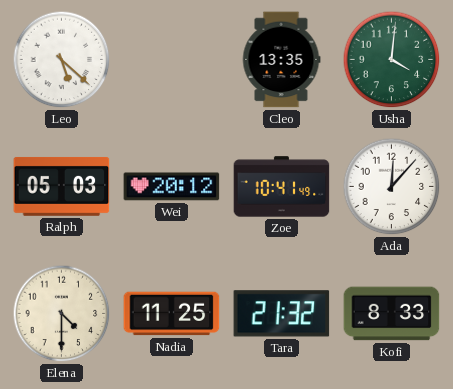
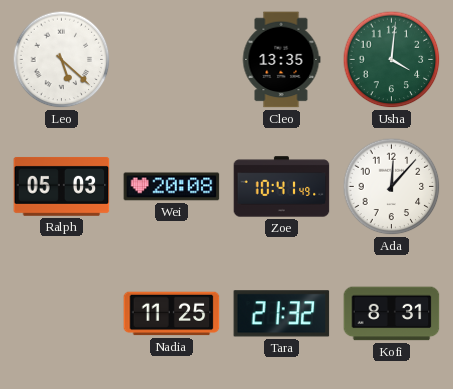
Wei: 20:12 -> 20:08
Elena: 4:30 -> none
Kofi: 8:33 -> 8:31
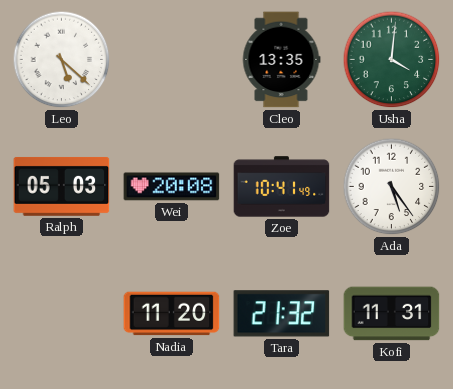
Ada: 12:07 -> 5:24
Nadia: 11:25 -> 11:20
Kofi: 8:31 -> 11:31
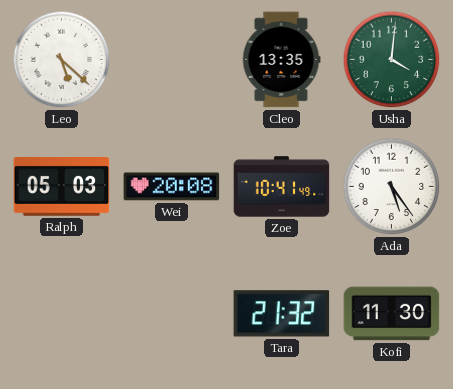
Nadia: 11:20 -> none
Kofi: 11:31 -> 11:30
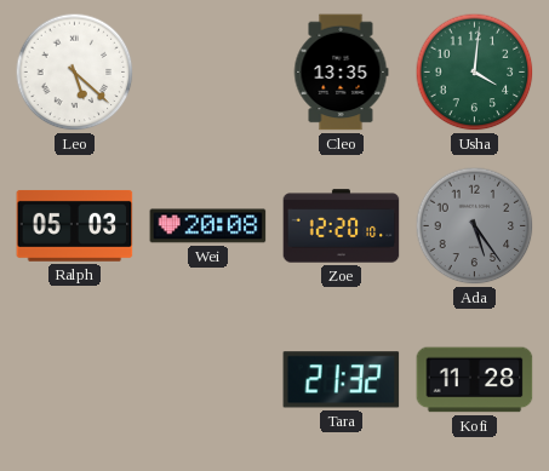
Zoe: 10:41 -> 12:20
Ada dial: white -> grey
Kofi: 11:30 -> 11:28
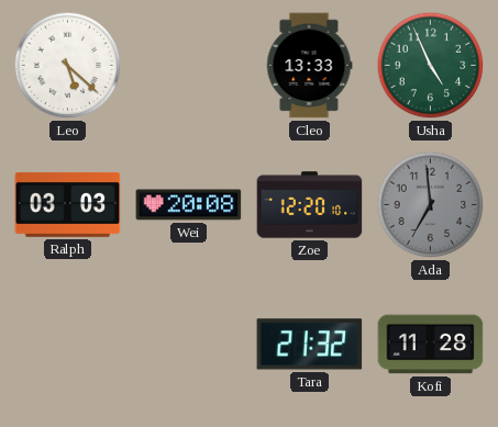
Cleo: 13:35 -> 13:33
Usha: 4:01 -> 4:56
Ralph: 05:03 -> 03:03
Ada: 5:24 -> 6:59
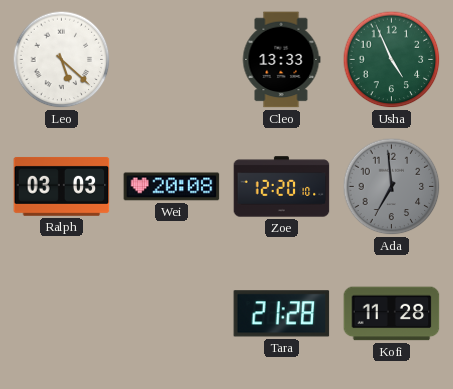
Tara: 21:32 -> 21:28
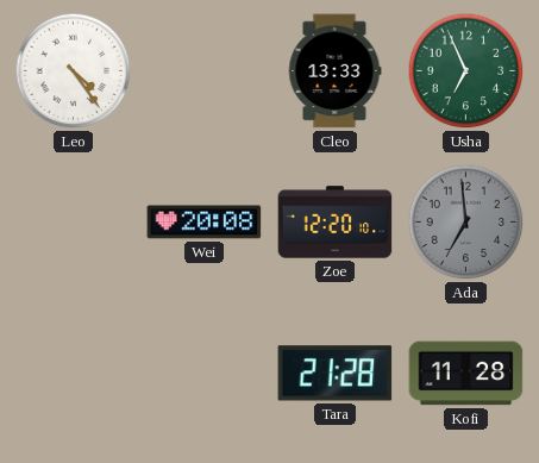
Leo: 5:22 -> 4:24
Usha: 4:56 -> 6:56
Ralph: 03:03 -> none
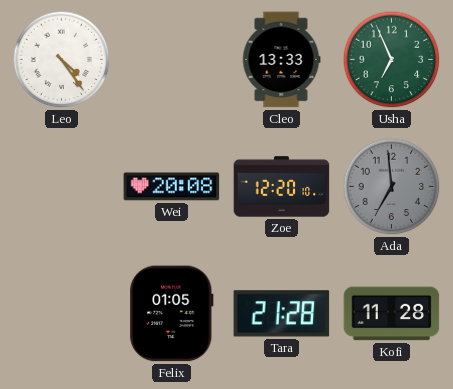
Felix: none -> 01:05
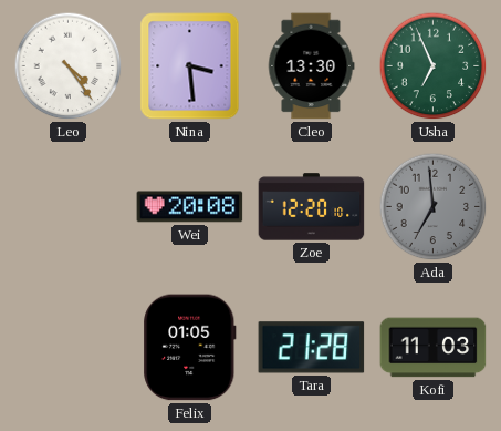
Nina: none -> 3:29
Cleo: 13:33 -> 13:30
Kofi: 11:28 -> 11:03
